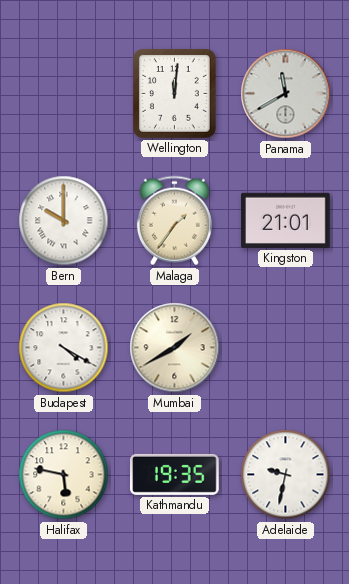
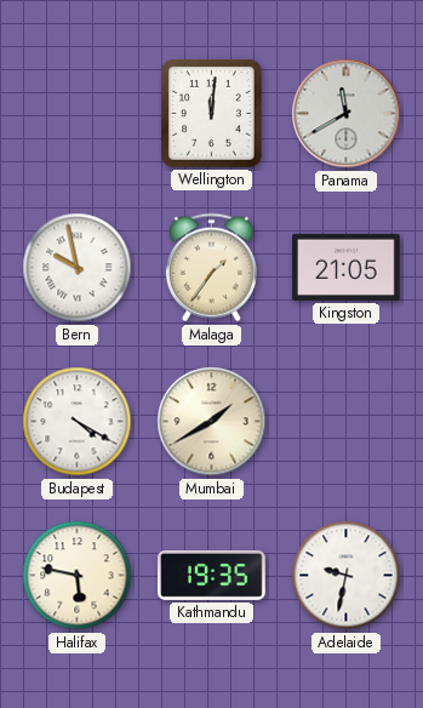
Bern: 10:00 -> 9:58
Kingston: 21:01 -> 21:05
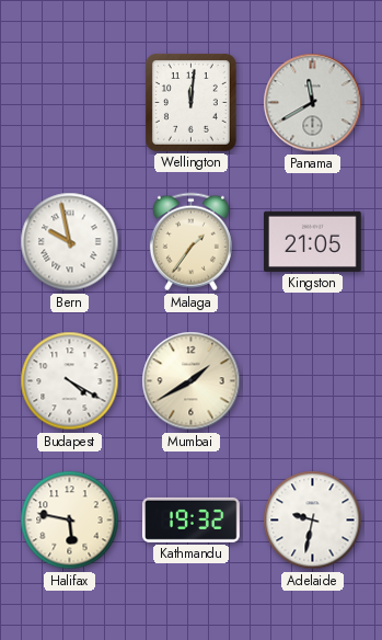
Kathmandu: 19:35 -> 19:32
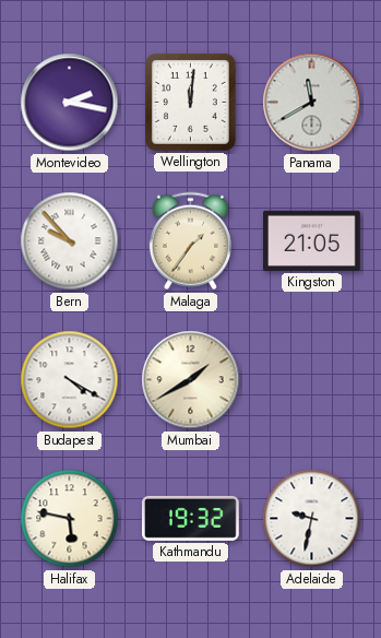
Montevideo: none -> 2:17
Bern: 9:58 -> 9:53
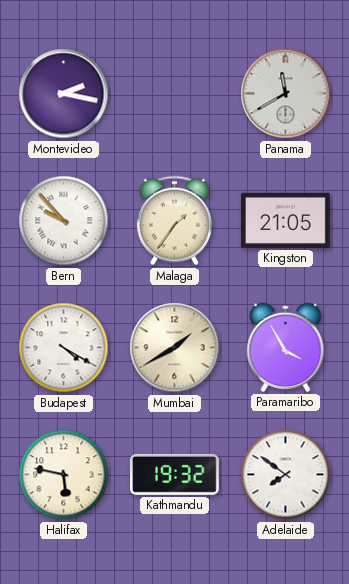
Wellington: 12:01 -> none
Paramaribo: none -> 3:55
Adelaide: 9:32 -> 7:51
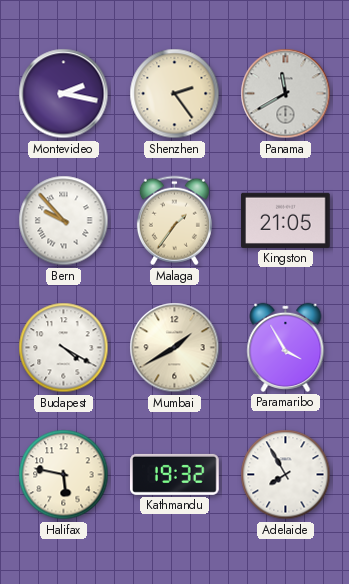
Shenzhen: none -> 2:24
Adelaide: 7:51 -> 7:55
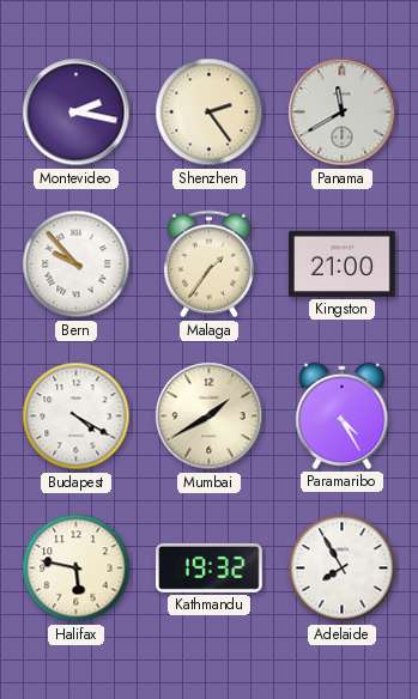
Kingston: 21:05 -> 21:00
Paramaribo: 3:55 -> 4:25
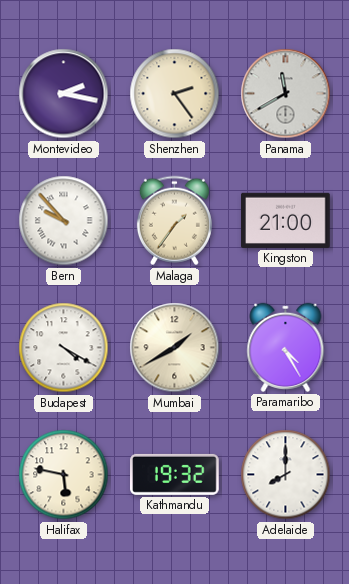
Adelaide: 7:55 -> 8:00
